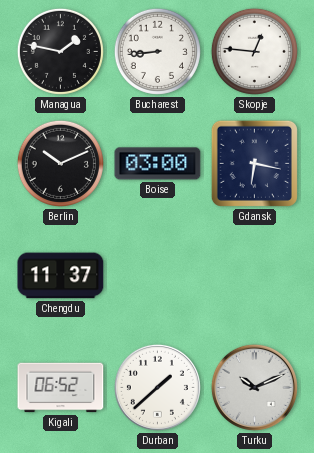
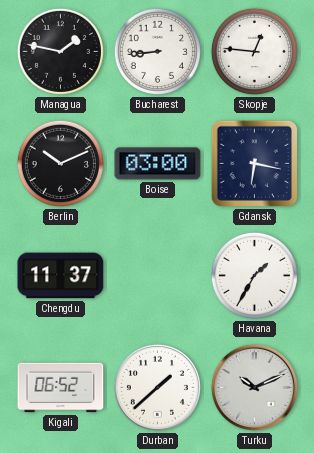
Havana: none -> 1:35
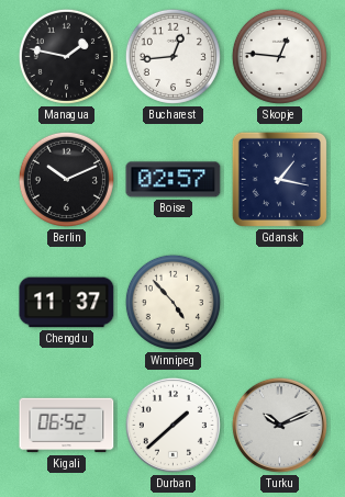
Bucharest: 8:44 -> 12:44
Boise: 03:00 -> 02:57
Gdansk: 6:17 -> 1:17
Winnipeg: none -> 4:53
Havana: 1:35 -> none
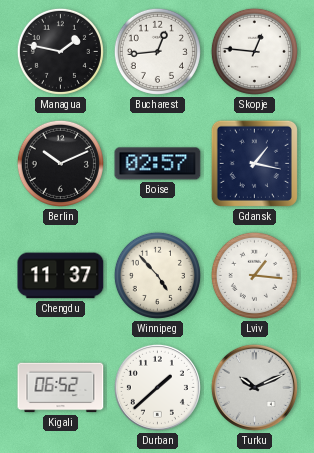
Lviv: none -> 1:16
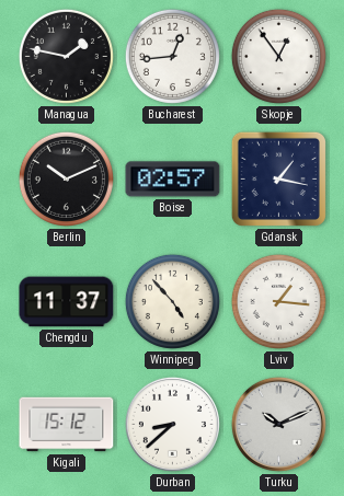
Skopje: 12:46 -> 12:54
Kigali: 06:52 -> 15:12
Durban: 1:38 -> 8:38
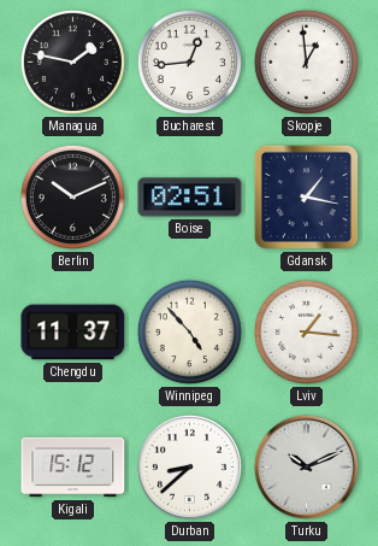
Skopje: 12:54 -> 12:59
Boise: 02:57 -> 02:51
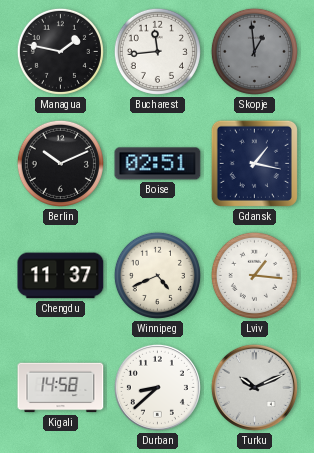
Bucharest: 12:44 -> 11:44
Skopje dial: white -> grey
Winnipeg: 4:53 -> 4:41
Kigali: 15:12 -> 14:58
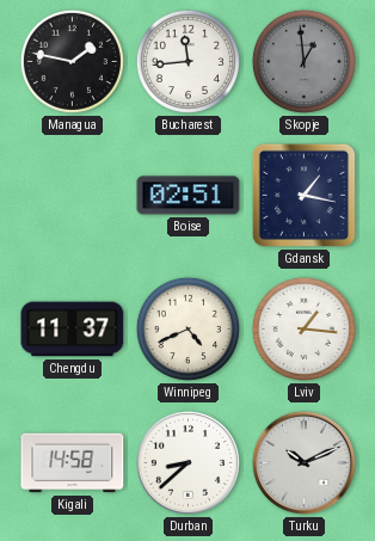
Berlin: 10:11 -> none
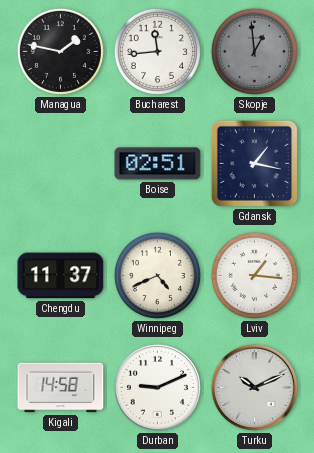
Durban: 8:38 -> 9:11
